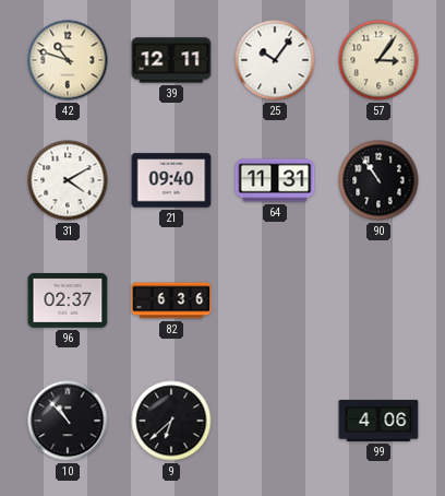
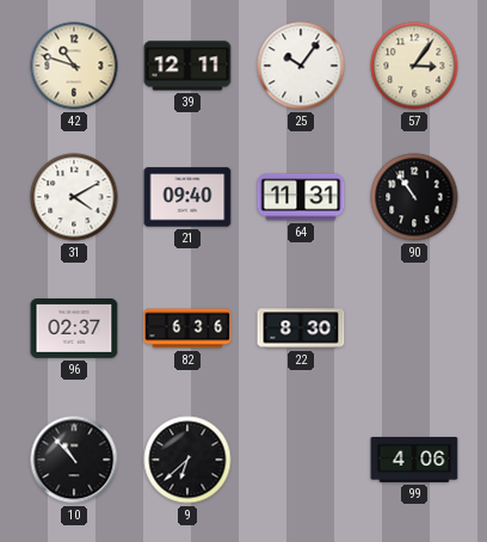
22: none -> 8:30
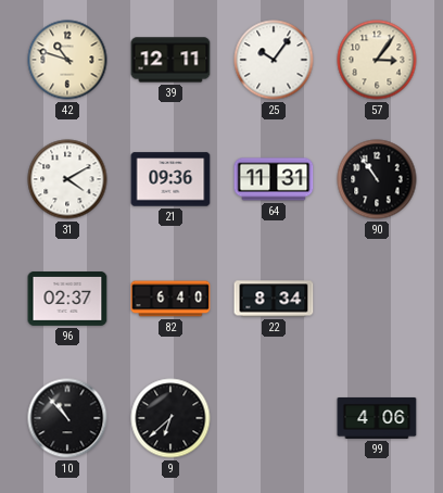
21: 09:40 -> 09:36
82: 6:36 -> 6:40
22: 8:30 -> 8:34
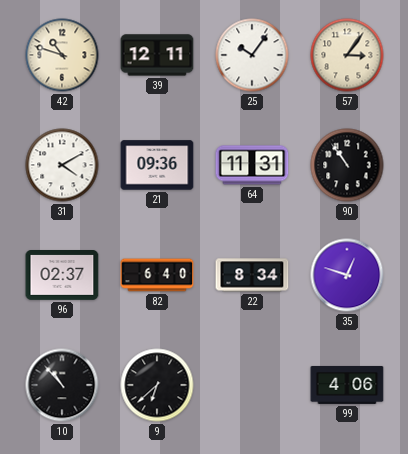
35: none -> 12:48
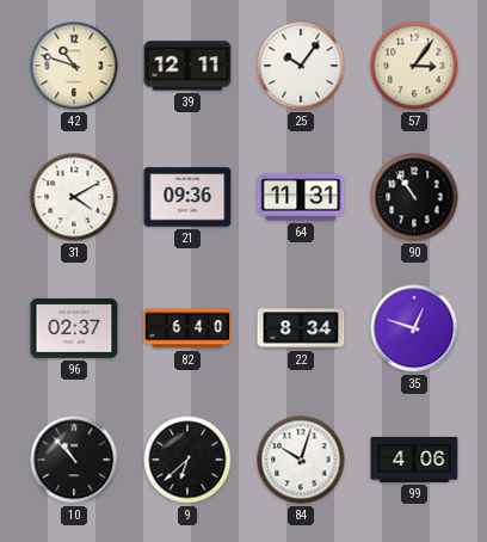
84: none -> 10:03
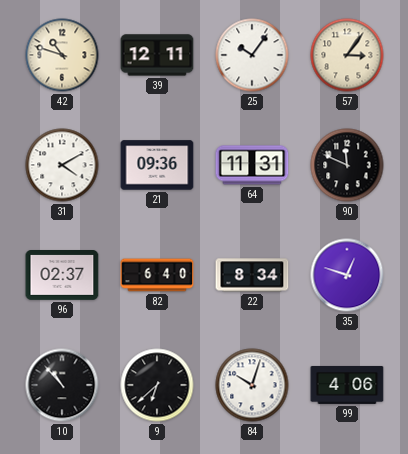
90: 10:54 -> 11:49
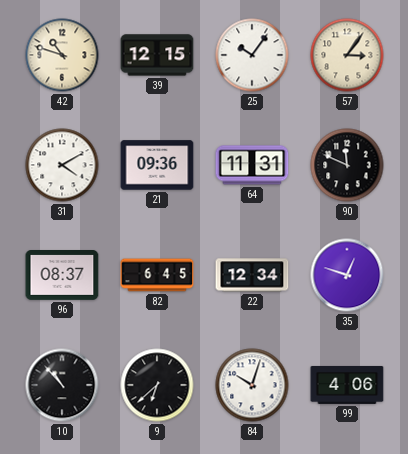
39: 12:11 -> 12:15
96: 02:37 -> 08:37
82: 6:40 -> 6:45
22: 8:34 -> 12:34
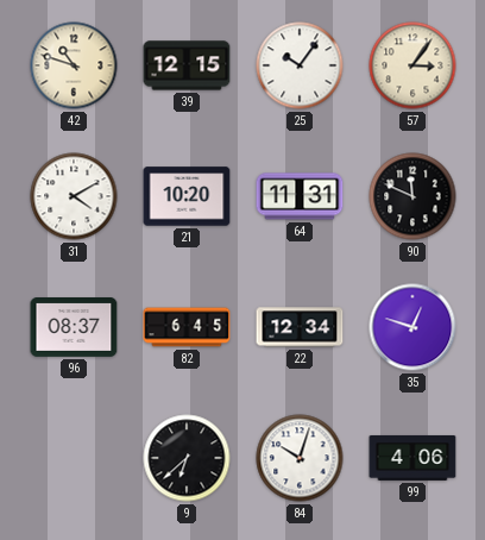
21: 09:36 -> 10:20
10: 10:53 -> none
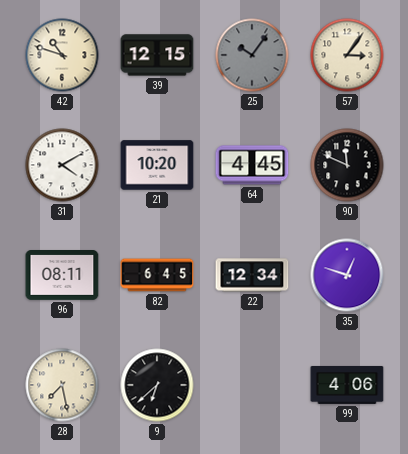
25 dial: white -> grey
64: 11:31 -> 4:45
96: 08:37 -> 08:11
28: none -> 7:28
84: 10:03 -> none
